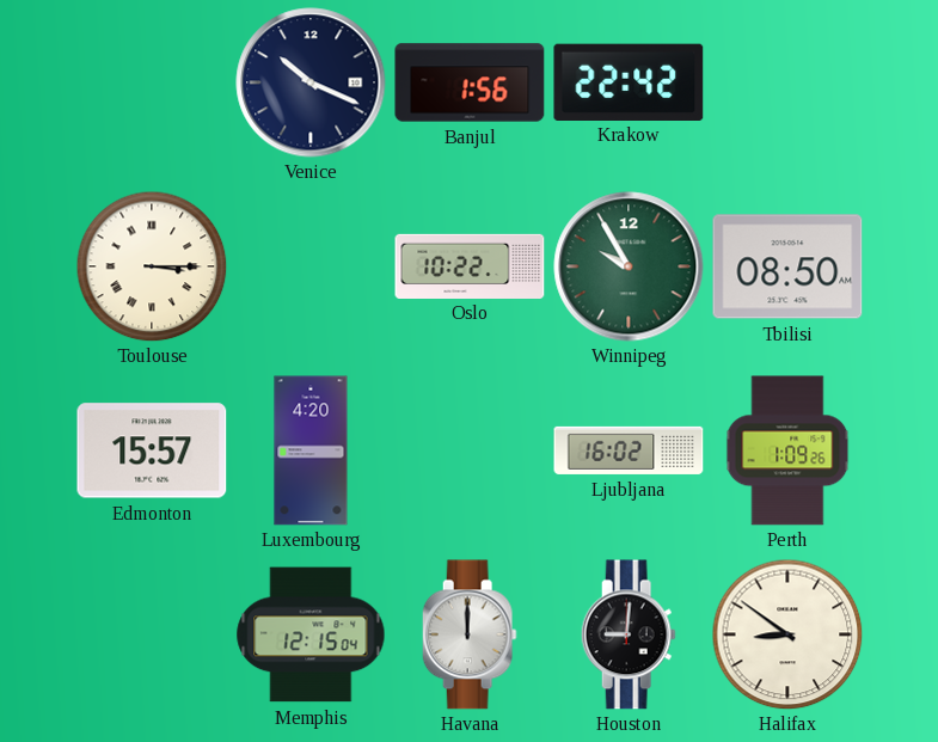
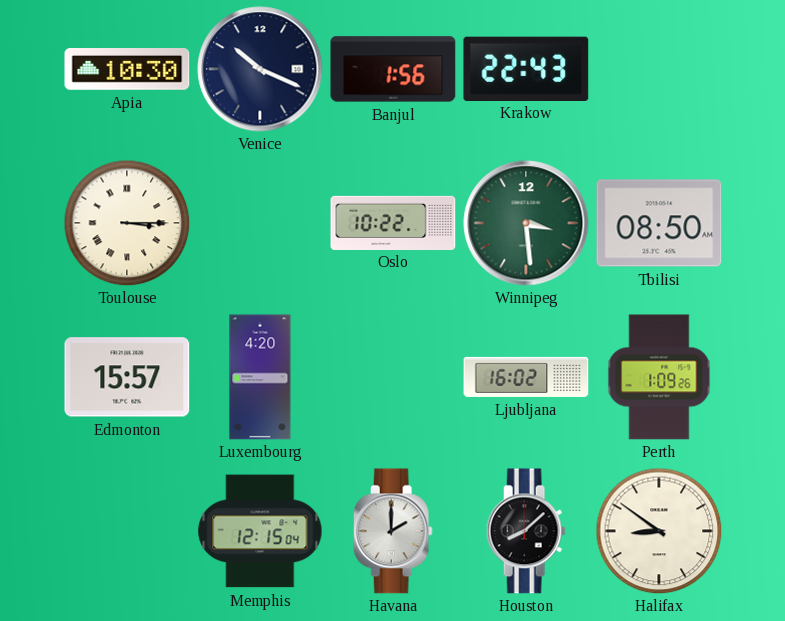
Apia: none -> 10:30
Krakow: 22:42 -> 22:43
Winnipeg: 9:55 -> 3:29
Havana: 12:00 -> 2:00
Houston: 9:01 -> 8:08
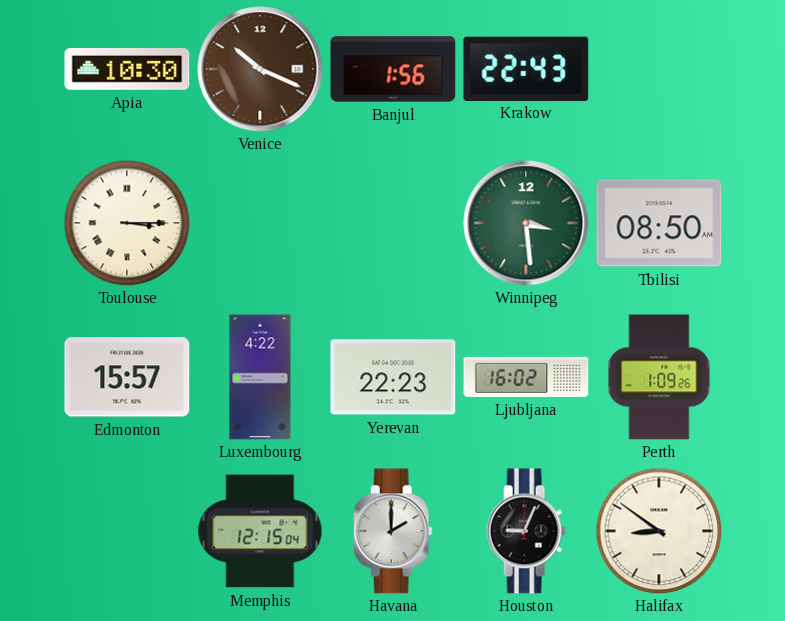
Venice dial: navy -> brown
Oslo: 10:22 -> none
Luxembourg: 4:20 -> 4:22
Yerevan: none -> 22:23
Houston: 8:08 -> 9:04
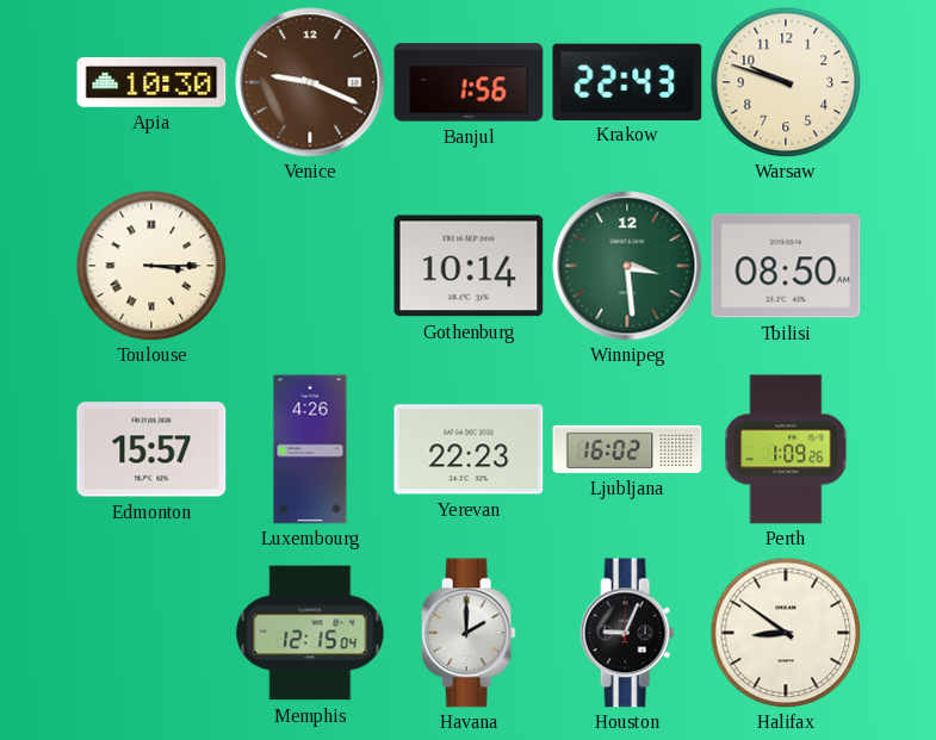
Venice: 10:19 -> 9:19
Warsaw: none -> 9:48
Gothenburg: none -> 10:14
Luxembourg: 4:22 -> 4:26
